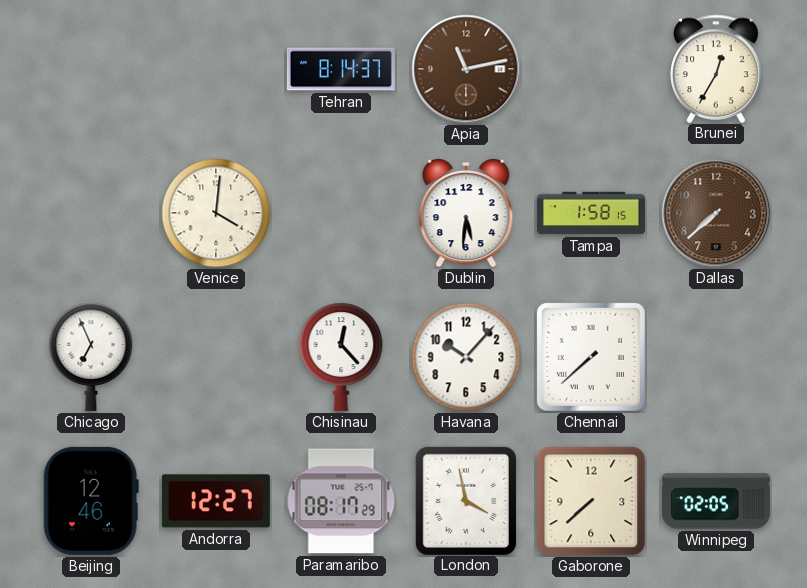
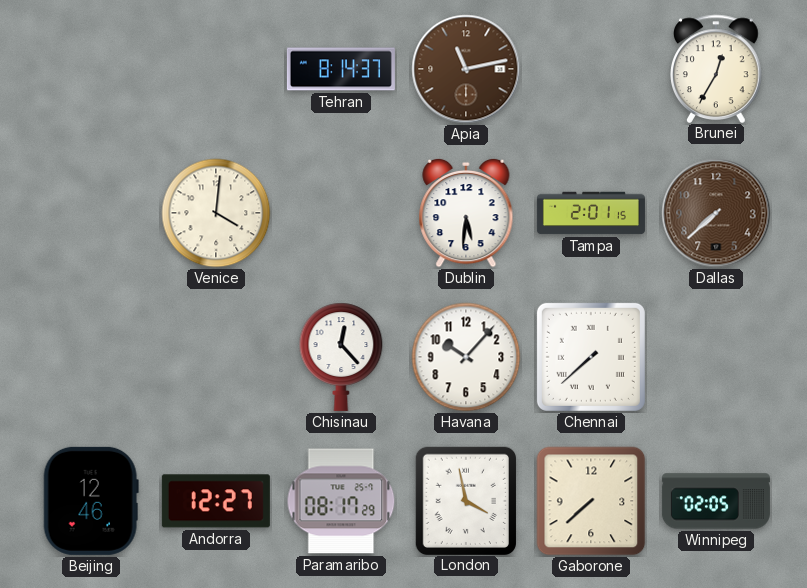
Tampa: 1:58 -> 2:01
Chicago: 6:56 -> none
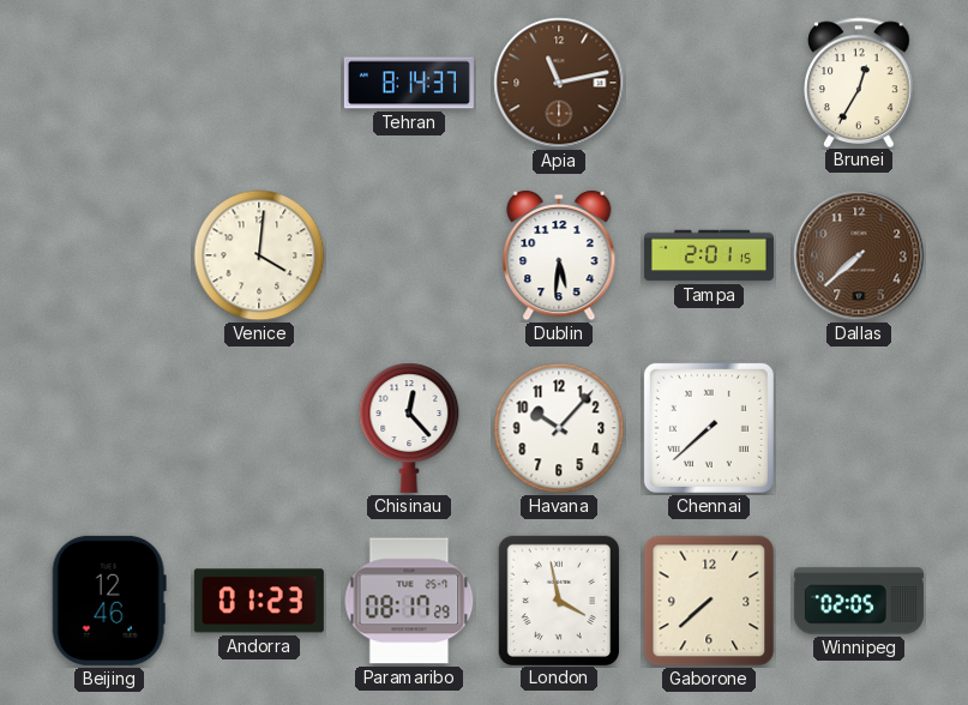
Andorra: 12:27 -> 01:23
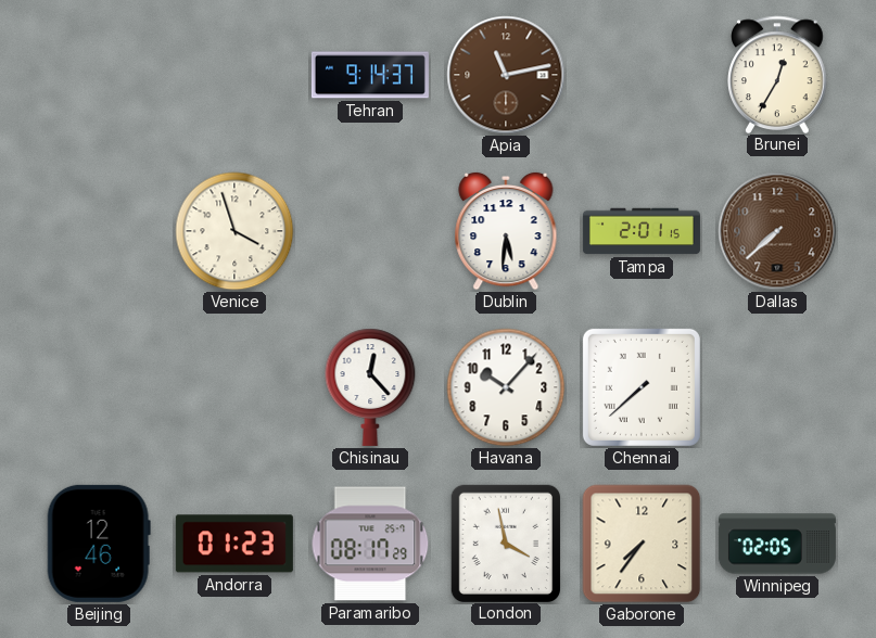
Tehran: 8:14 -> 9:14
Venice: 4:01 -> 3:57
Gaborone: 7:38 -> 7:36
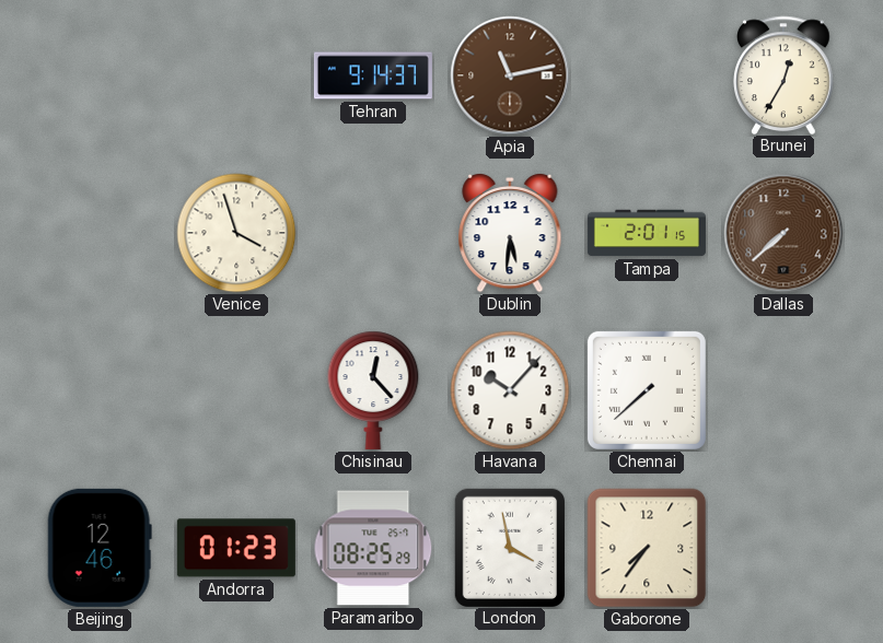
Paramaribo: 08:17 -> 08:25
Winnipeg: 02:05 -> none
